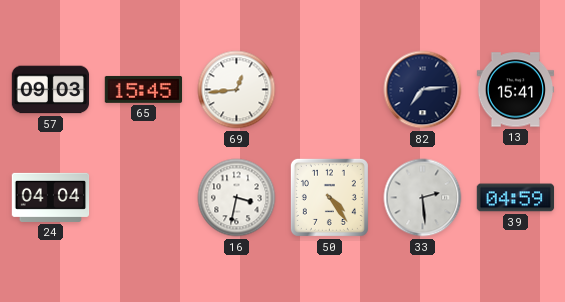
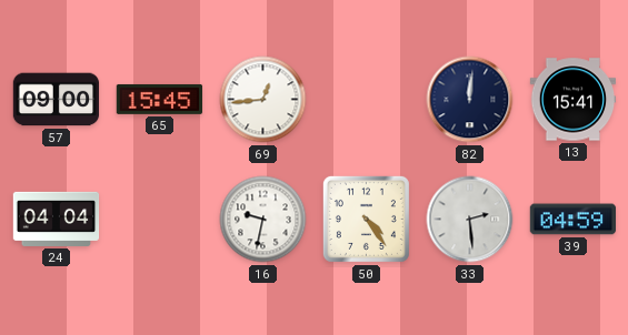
57: 09:03 -> 09:00
82: 7:14 -> 12:01
16: 3:32 -> 9:32
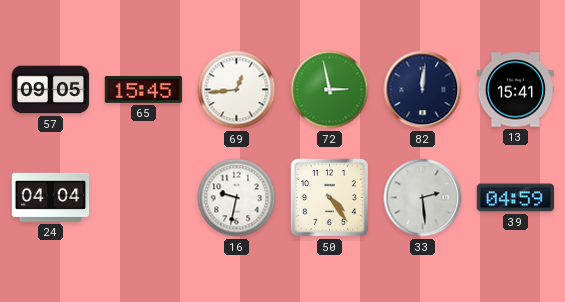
57: 09:00 -> 09:05
72: none -> 2:58
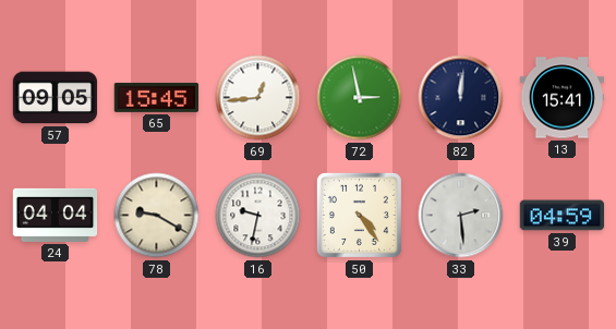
78: none -> 9:20
